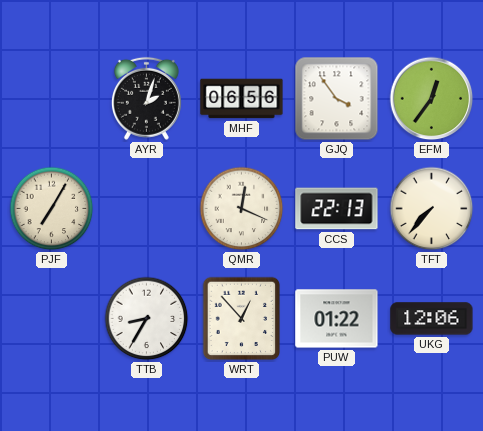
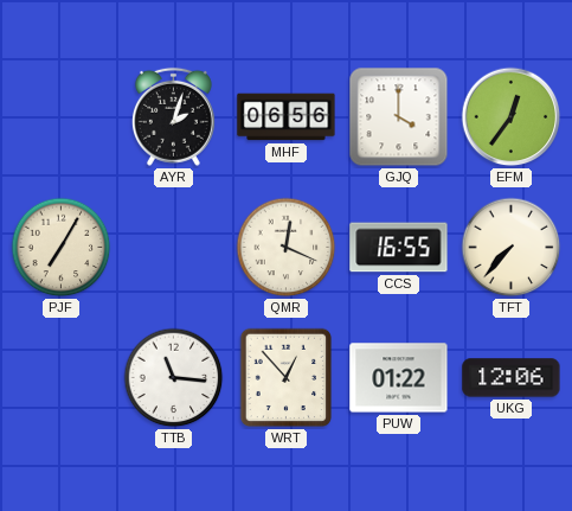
GJQ: 3:54 -> 4:00
CCS: 22:13 -> 16:55
TTB: 8:35 -> 11:16
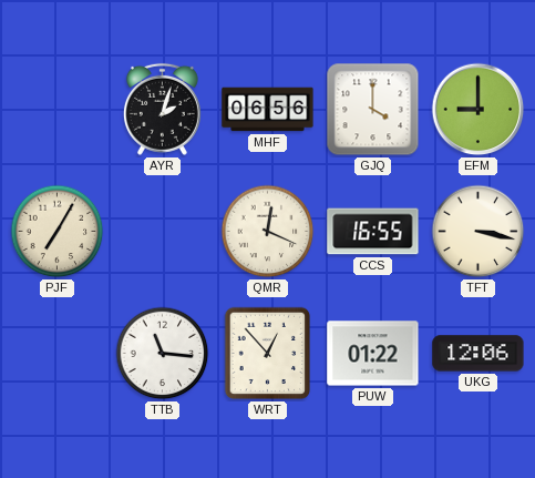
EFM: 12:36 -> 9:00
TFT: 7:37 -> 3:17
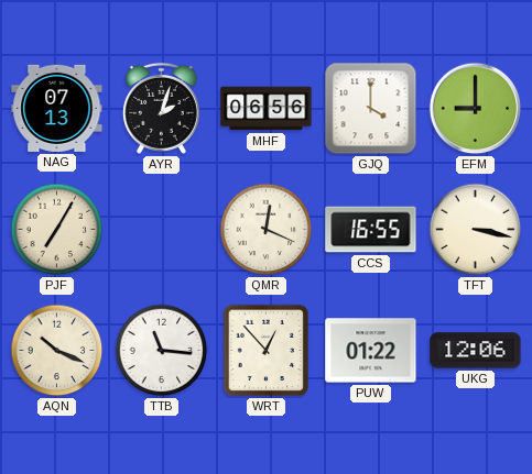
NAG: none -> 07:13
AQN: none -> 10:19
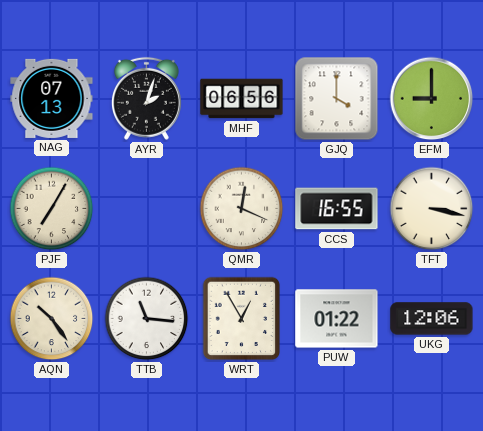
AQN: 10:19 -> 10:24
WRT: 12:53 -> 12:55
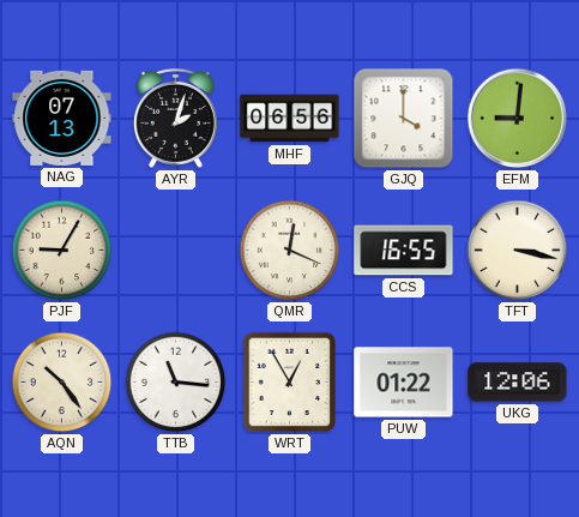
EFM: 9:00 -> 9:01
PJF: 7:05 -> 9:05
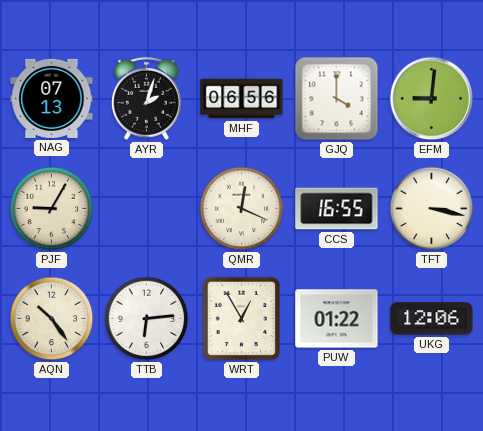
TTB: 11:16 -> 6:14
